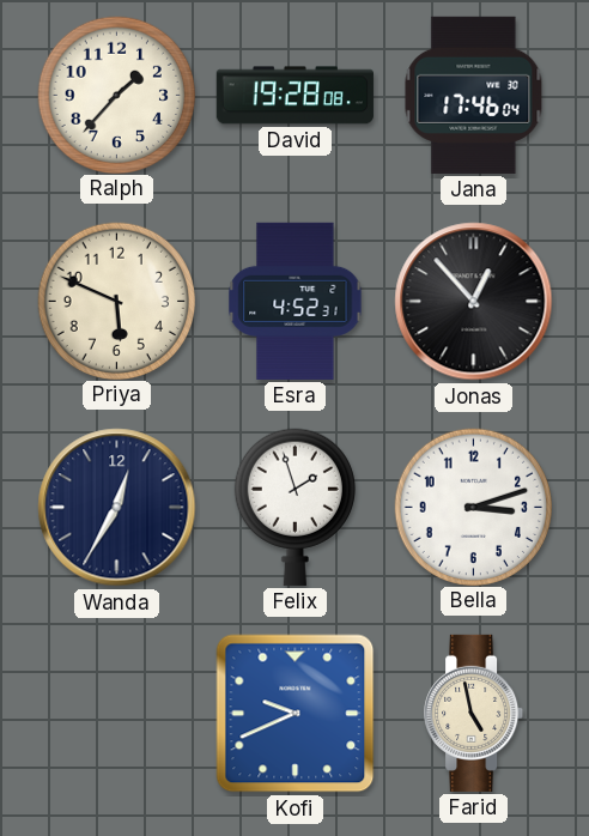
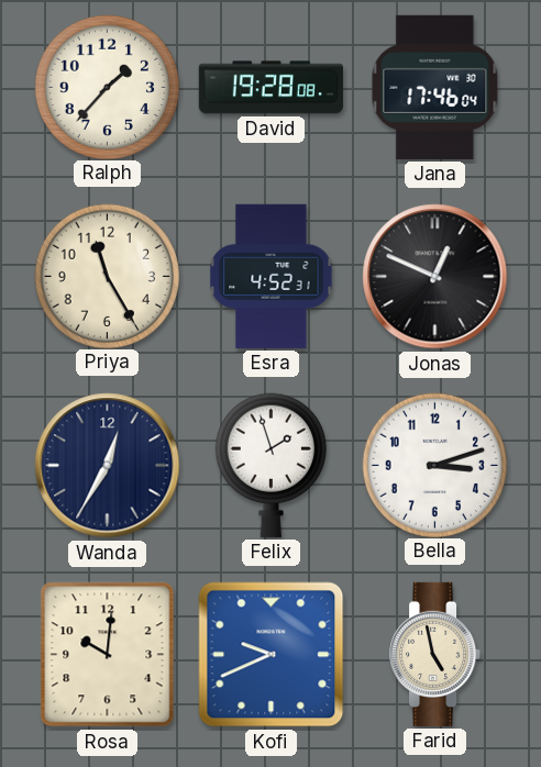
Priya: 5:49 -> 11:25
Jonas: 12:53 -> 12:49
Rosa: none -> 10:01
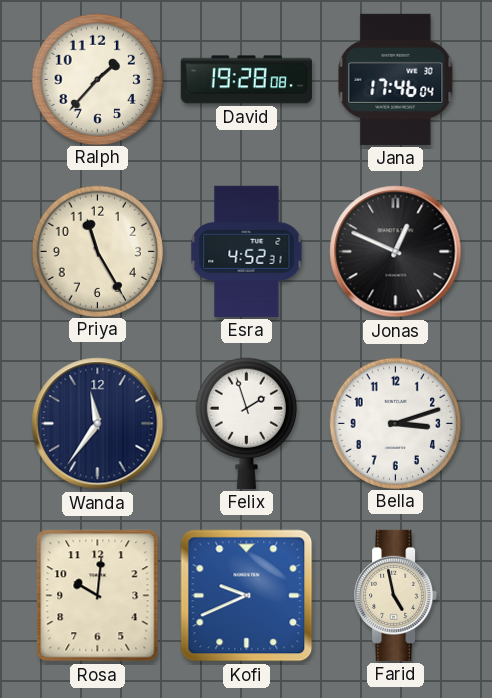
Wanda: 12:35 -> 11:36
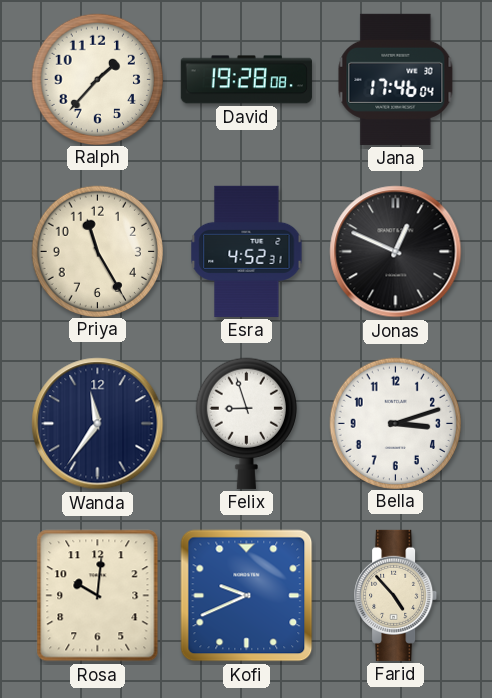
Felix: 1:57 -> 8:57
Farid: 4:58 -> 4:53
